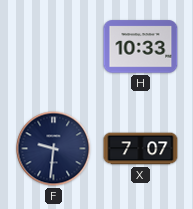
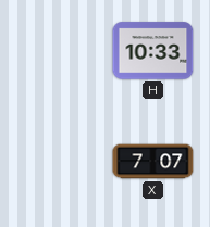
F: 9:31 -> none
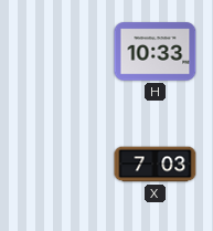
X: 7:07 -> 7:03
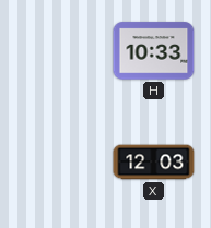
X: 7:03 -> 12:03
